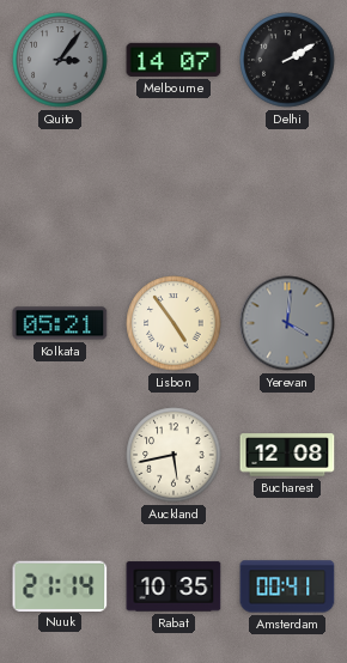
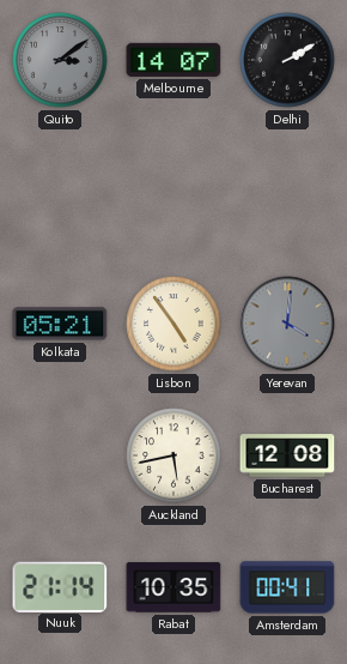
Quito: 3:06 -> 3:09
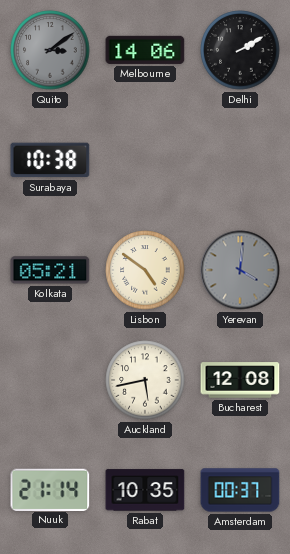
Melbourne: 14:07 -> 14:06
Surabaya: none -> 10:38
Lisbon: 4:54 -> 4:51
Amsterdam: 00:41 -> 00:37
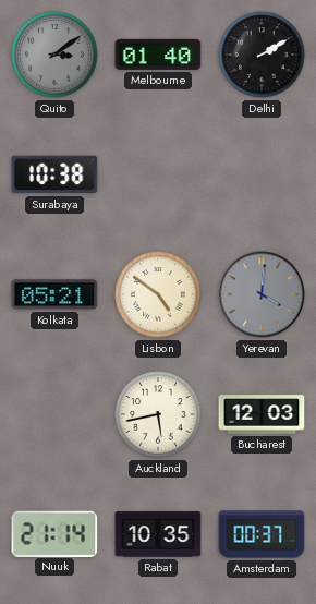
Melbourne: 14:06 -> 01:40
Bucharest: 12:08 -> 12:03
